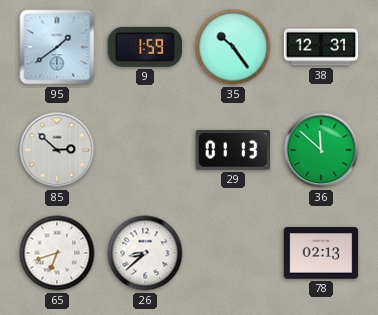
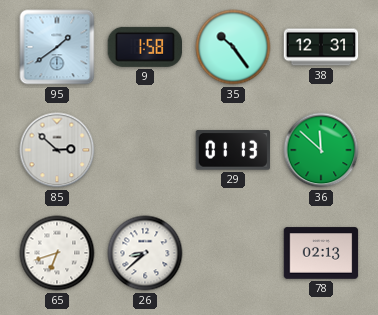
9: 1:59 -> 1:58
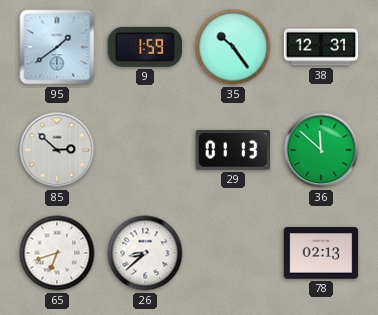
9: 1:58 -> 1:59
